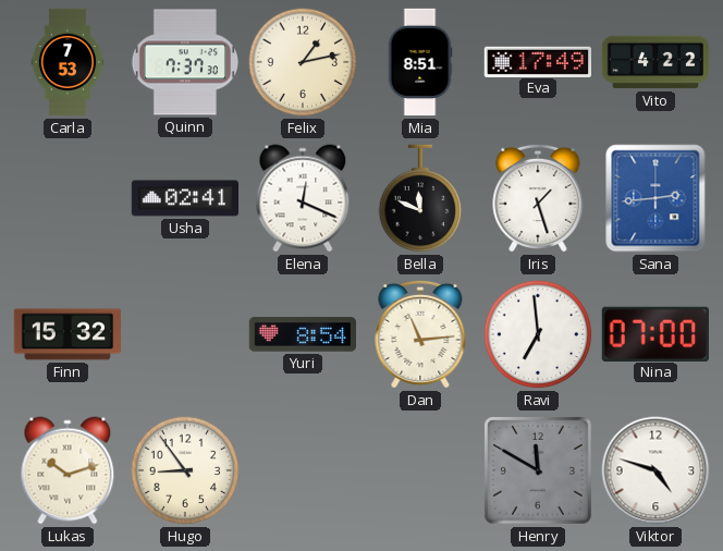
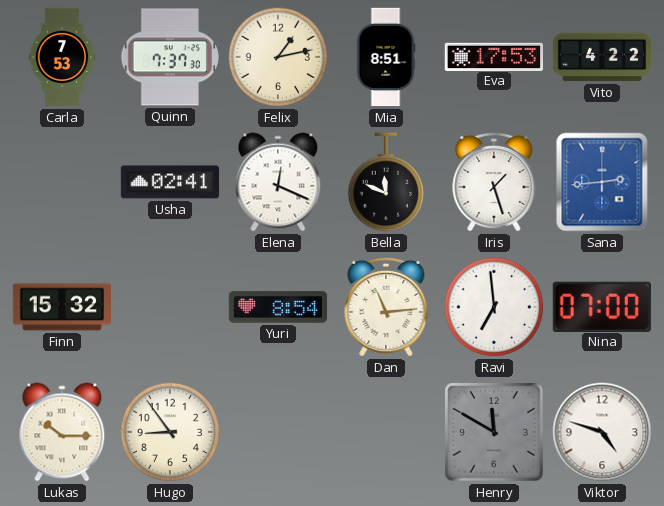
Eva: 17:49 -> 17:53
Lukas: 10:12 -> 10:15
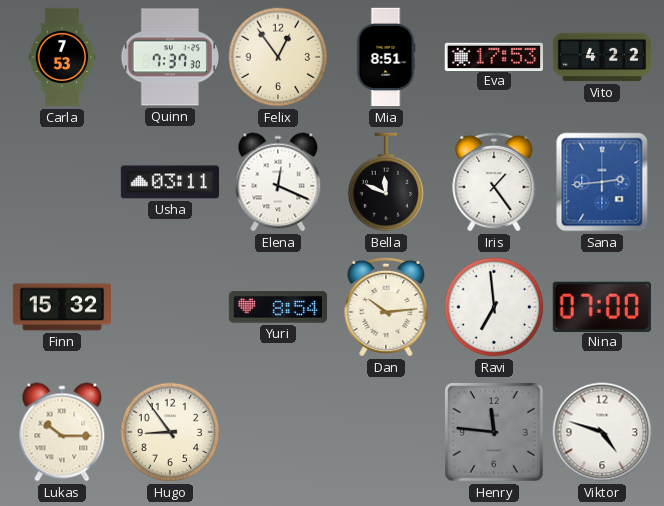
Felix: 1:13 -> 12:54
Usha: 02:41 -> 03:11
Iris: 1:27 -> 1:24
Dan: 11:14 -> 10:14
Henry: 11:50 -> 11:46
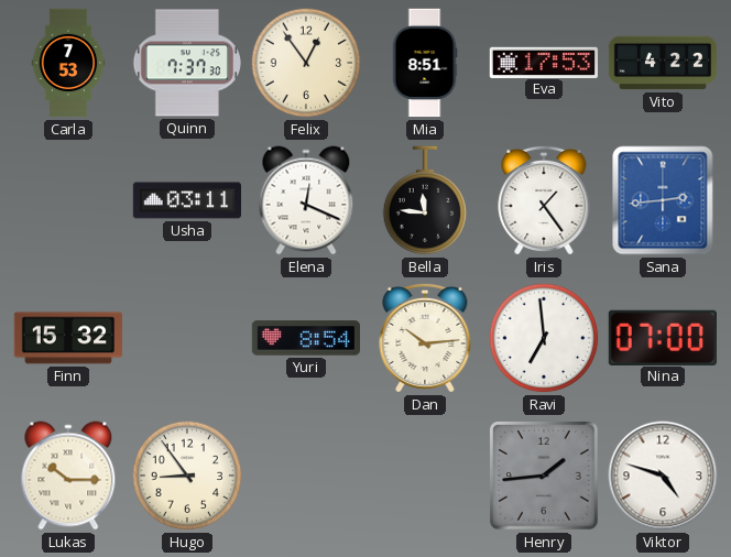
Bella: 11:49 -> 11:46
Henry: 11:46 -> 1:44
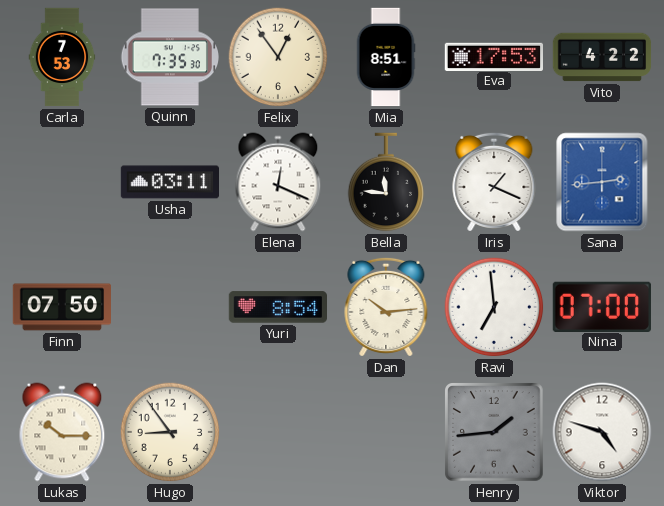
Quinn: 7:37 -> 7:35
Iris: 1:24 -> 1:19
Finn: 15:32 -> 07:50
